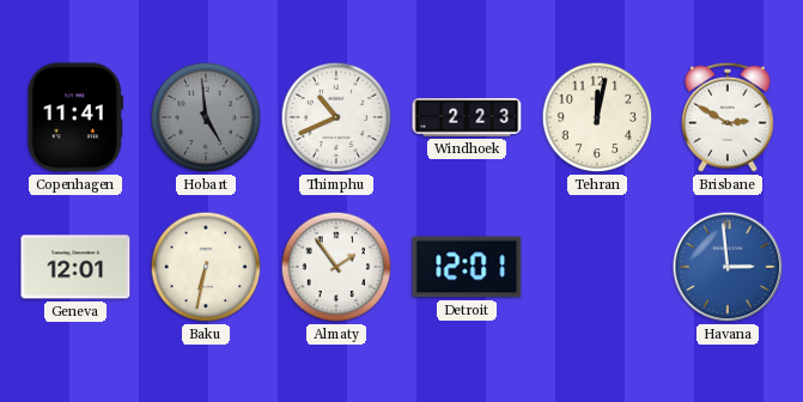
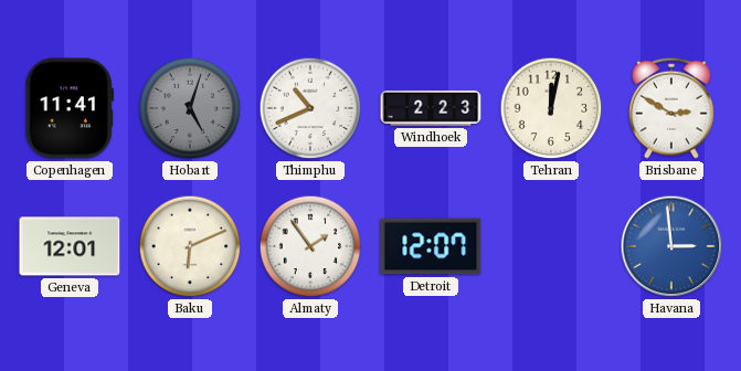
Hobart: 4:59 -> 5:03
Baku: 6:32 -> 6:11
Detroit: 12:01 -> 12:07
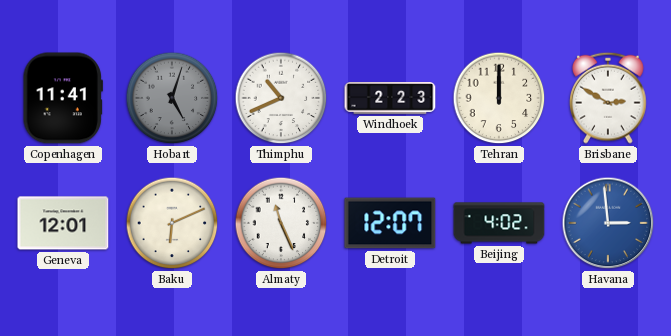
Tehran: 12:02 -> 12:00
Almaty: 1:54 -> 11:26
Beijing: none -> 4:02
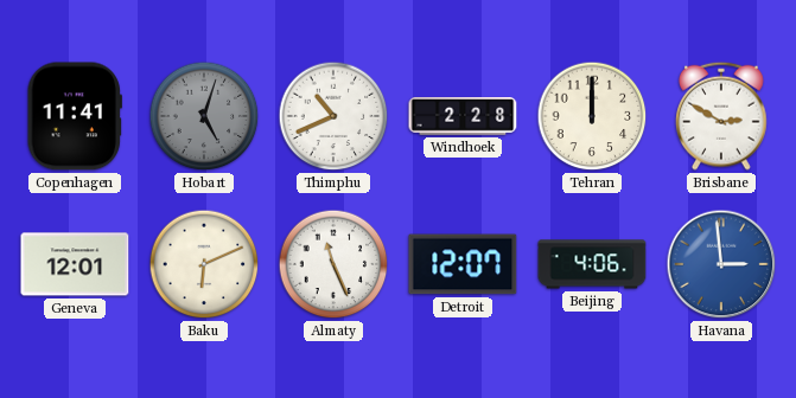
Windhoek: 2:23 -> 2:28
Beijing: 4:02 -> 4:06
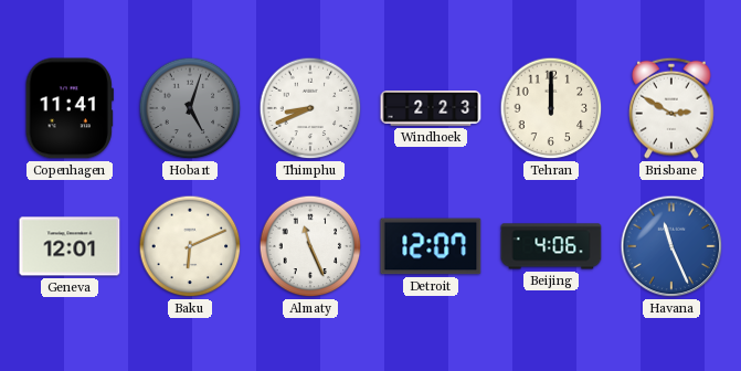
Thimphu: 10:41 -> 8:41
Windhoek: 2:28 -> 2:23
Havana: 2:59 -> 11:26
